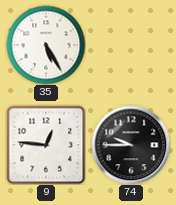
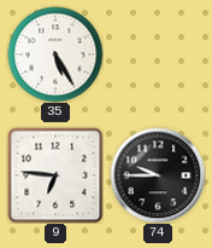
9: 12:46 -> 6:46
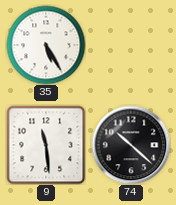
9: 6:46 -> 11:29
74: 9:45 -> 10:22
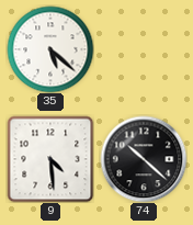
35: 5:25 -> 5:22
9: 11:29 -> 4:29
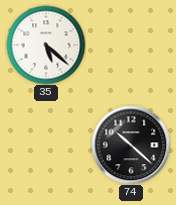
9: 4:29 -> none
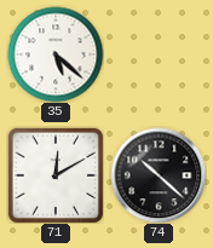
71: none -> 12:10
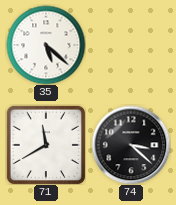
71: 12:10 -> 11:40
74: 10:22 -> 3:22
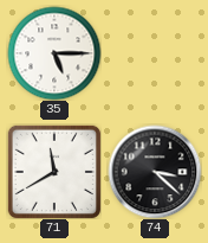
35: 5:22 -> 5:15
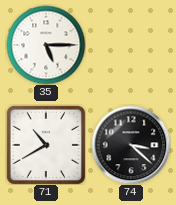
71: 11:40 -> 10:40
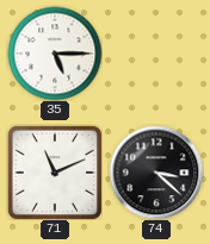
71: 10:40 -> 11:11
